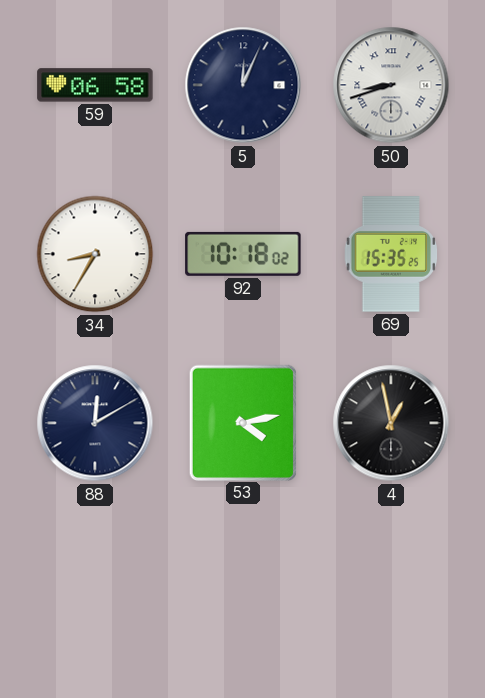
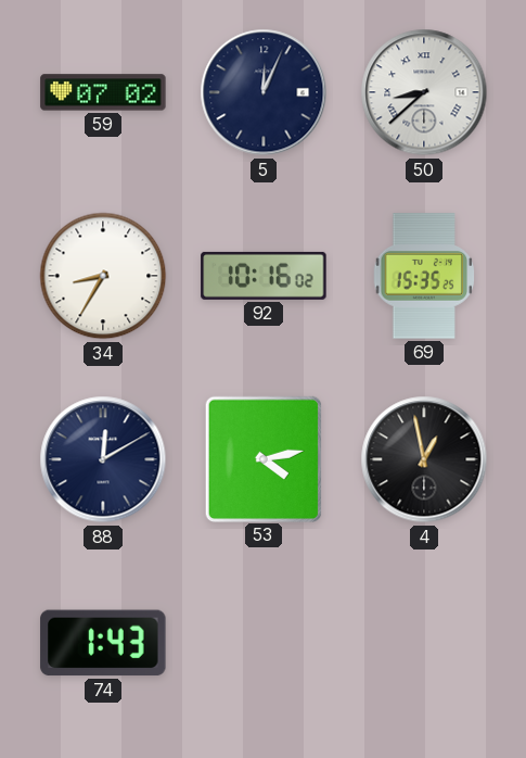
59: 06:58 -> 07:02
50: 8:42 -> 8:38
92: 10:18 -> 10:16
74: none -> 1:43
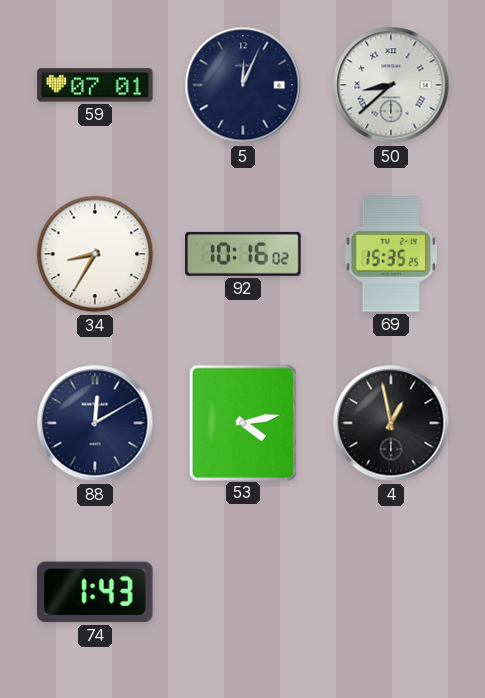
59: 07:02 -> 07:01
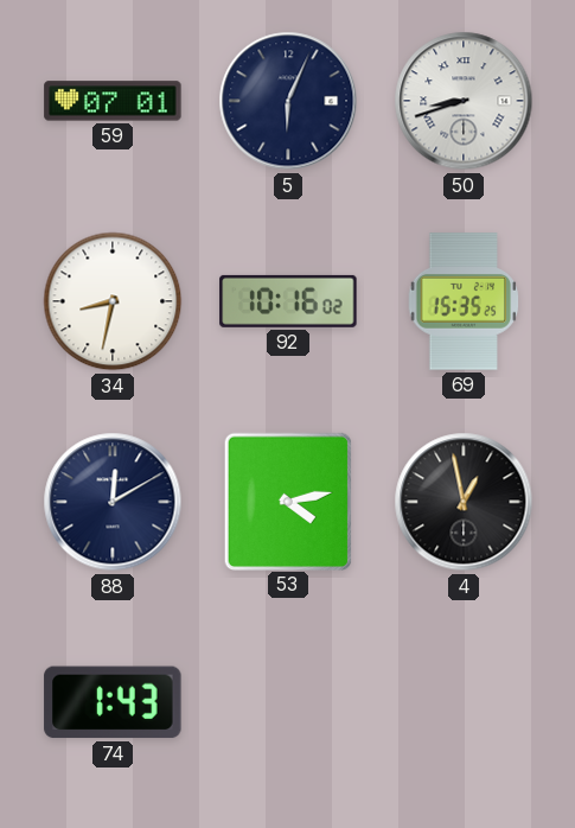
5: 12:04 -> 6:04
50: 8:38 -> 8:42
34: 8:35 -> 8:32
